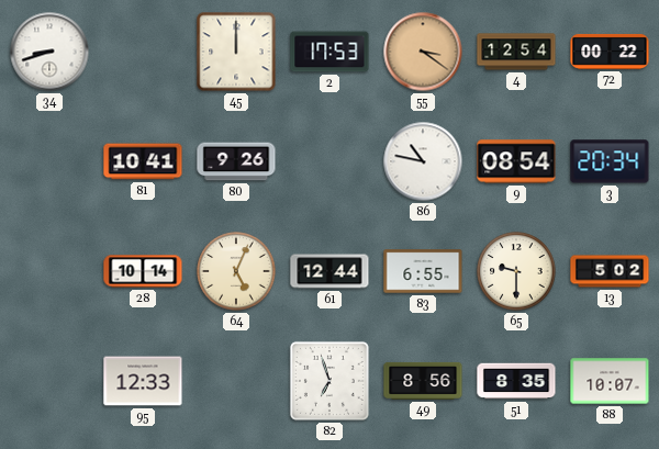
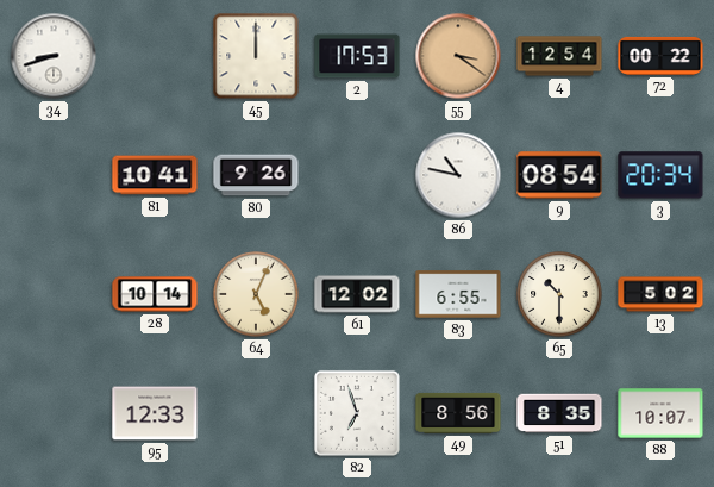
61: 12:44 -> 12:02
65: 9:30 -> 10:30
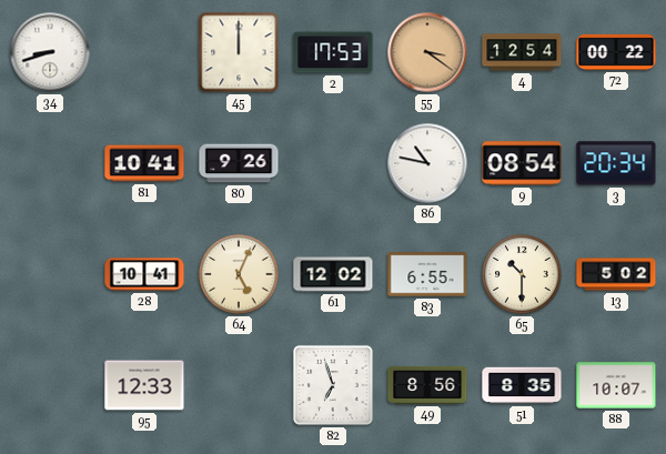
28: 10:14 -> 10:41
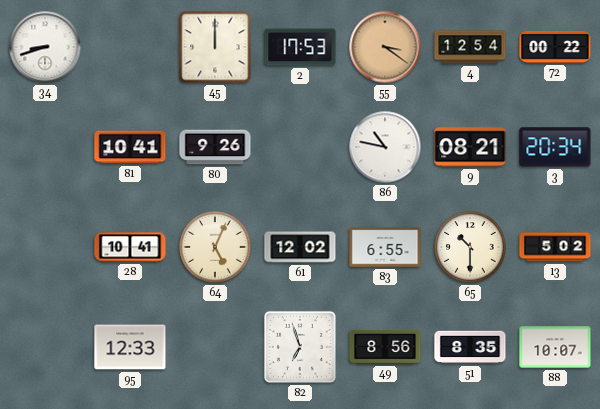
9: 08:54 -> 08:21
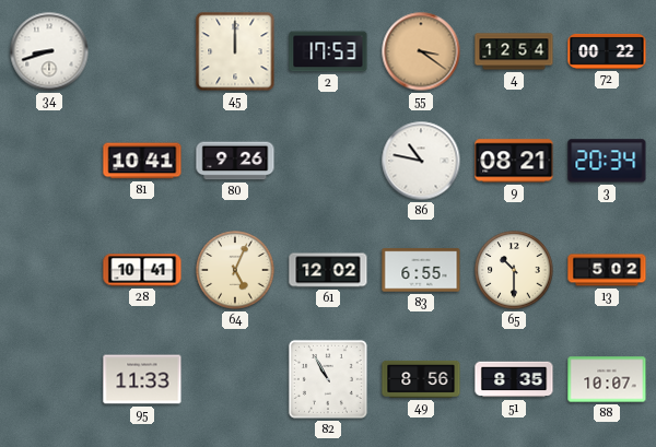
95: 12:33 -> 11:33
82: 6:57 -> 10:55
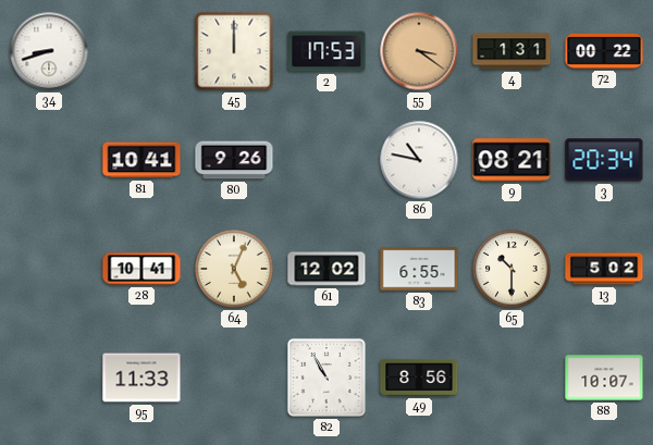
4: 12:54 -> 1:31
51: 8:35 -> none
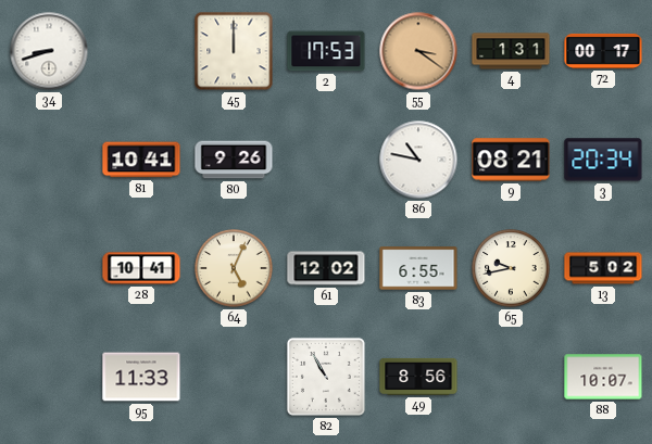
72: 00:22 -> 00:17
65: 10:30 -> 9:43
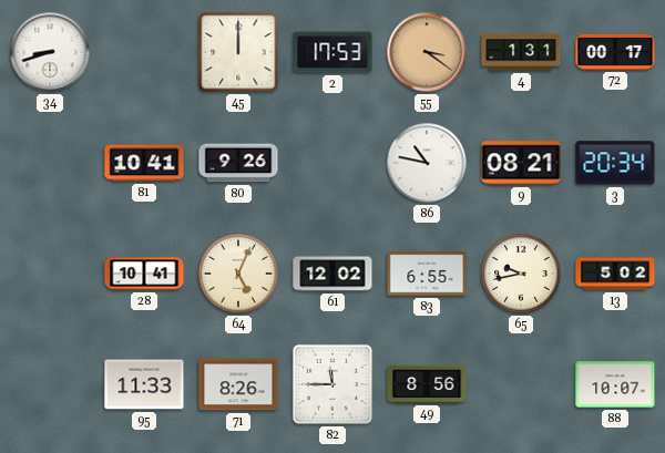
71: none -> 8:26
82: 10:55 -> 11:45
